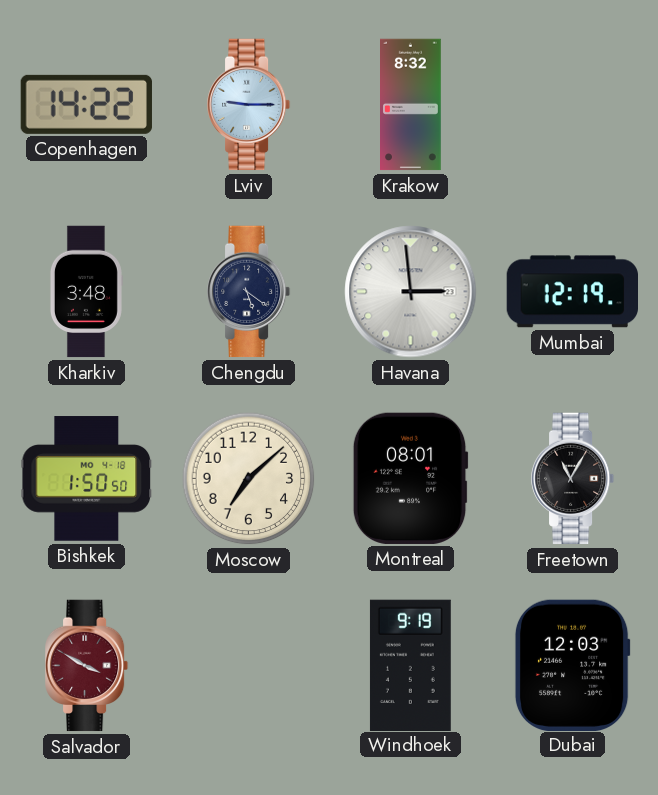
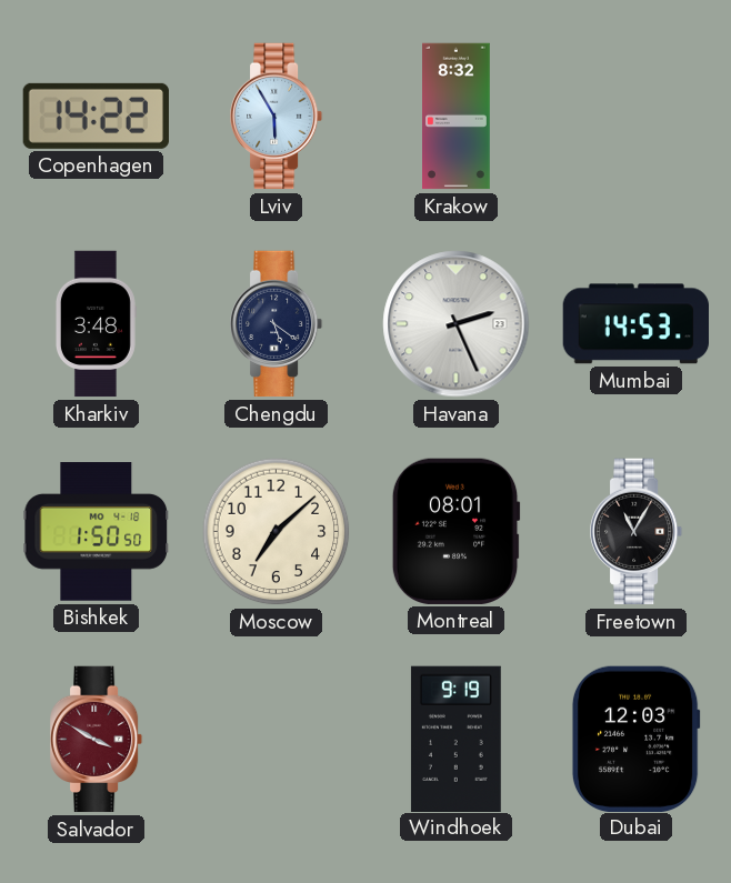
Lviv: 9:15 -> 5:55
Havana: 2:59 -> 2:26
Mumbai: 12:19 -> 14:53
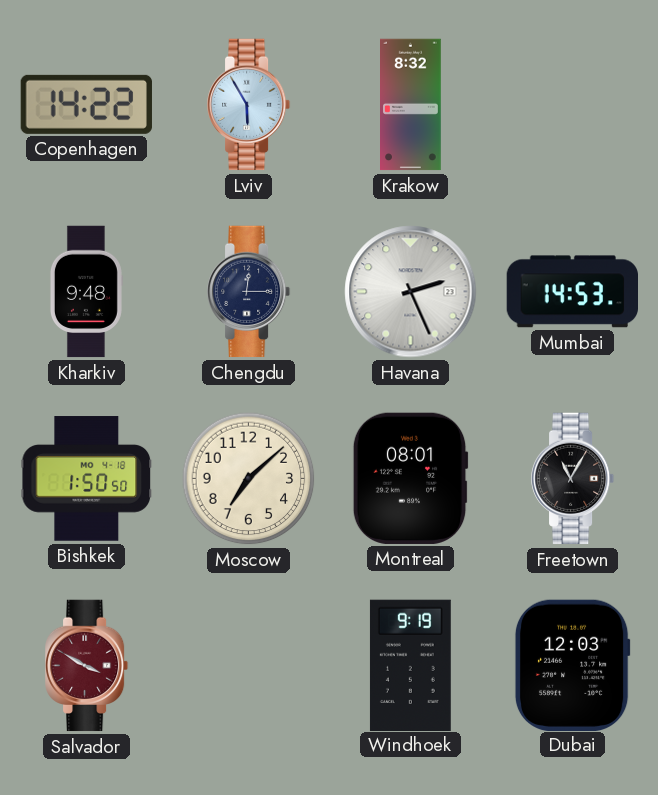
Kharkiv: 3:48 -> 9:48
Chengdu: 5:21 -> 12:15
